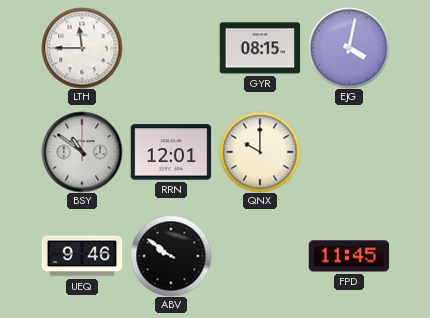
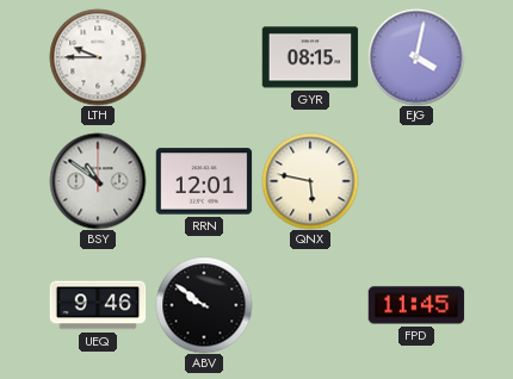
LTH: 11:45 -> 9:45
QNX: 10:00 -> 5:47
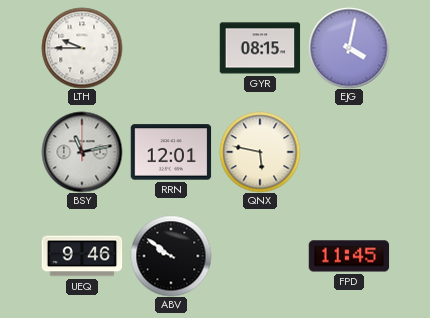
BSY: 10:51 -> 11:13
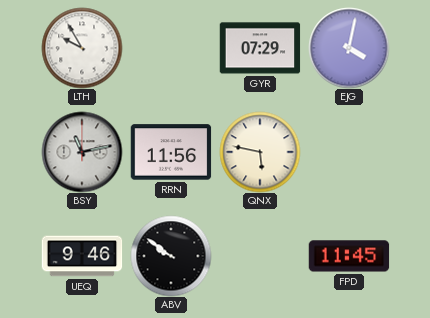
LTH: 9:45 -> 9:55
GYR: 08:15 -> 07:29
RRN: 12:01 -> 11:56
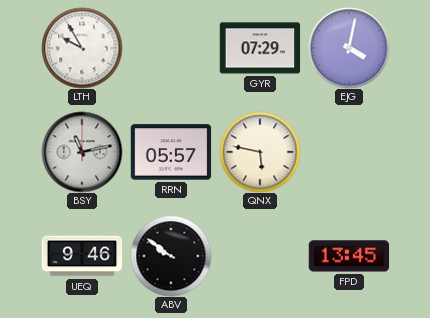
RRN: 11:56 -> 05:57
FPD: 11:45 -> 13:45
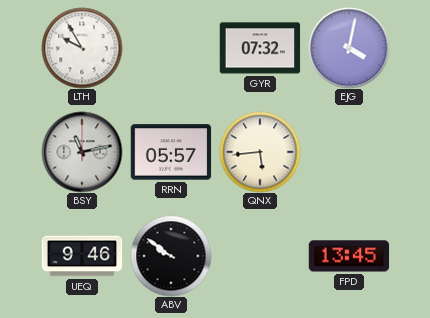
GYR: 07:29 -> 07:32
QNX: 5:47 -> 5:44
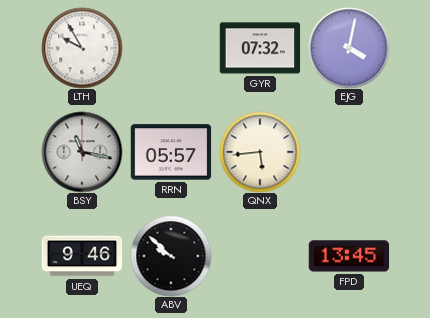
BSY: 11:13 -> 11:17
ABV: 9:51 -> 9:52
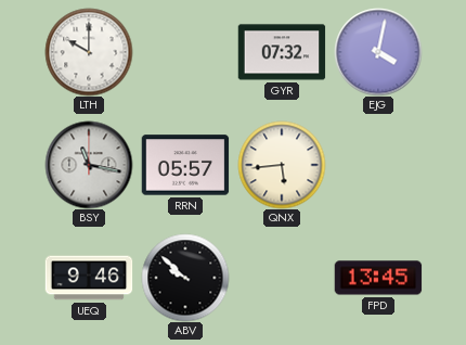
LTH: 9:55 -> 10:00
